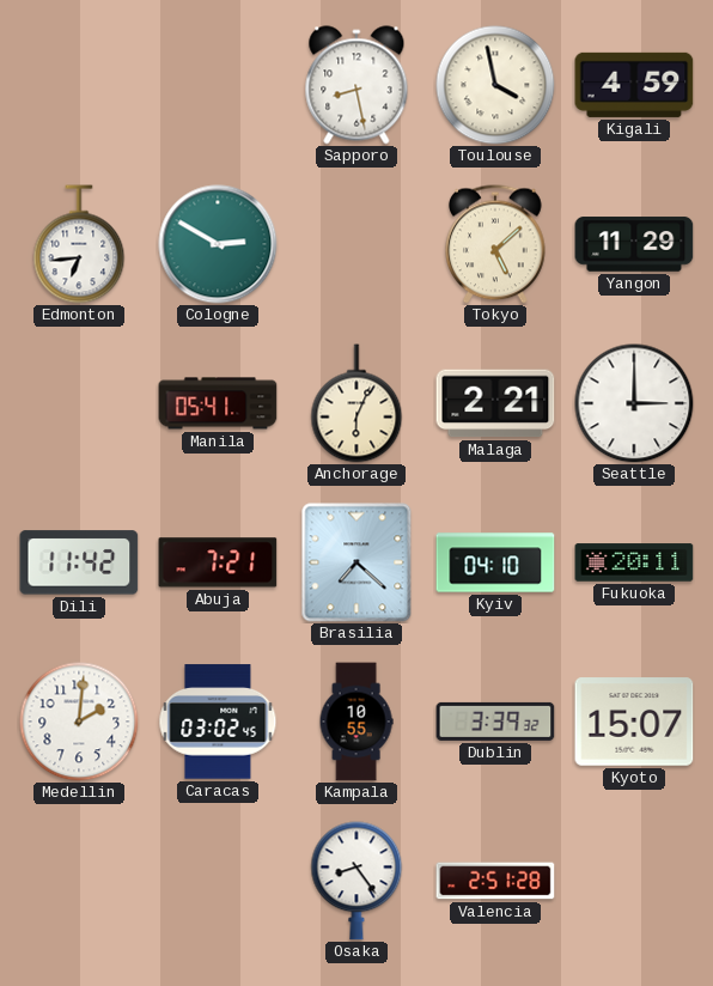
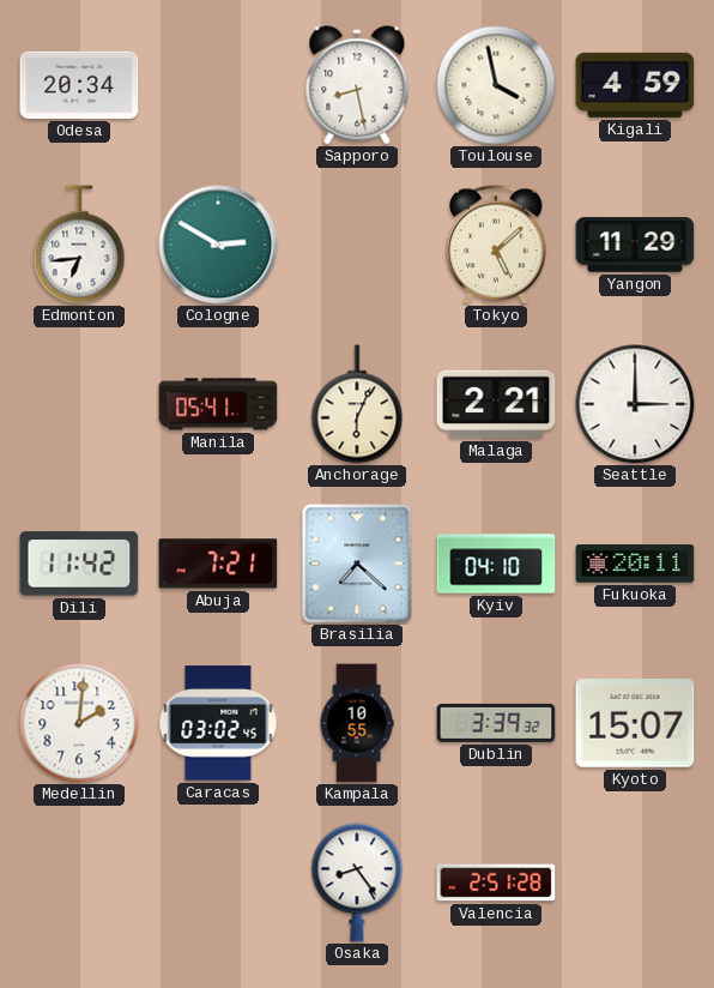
Odesa: none -> 20:34
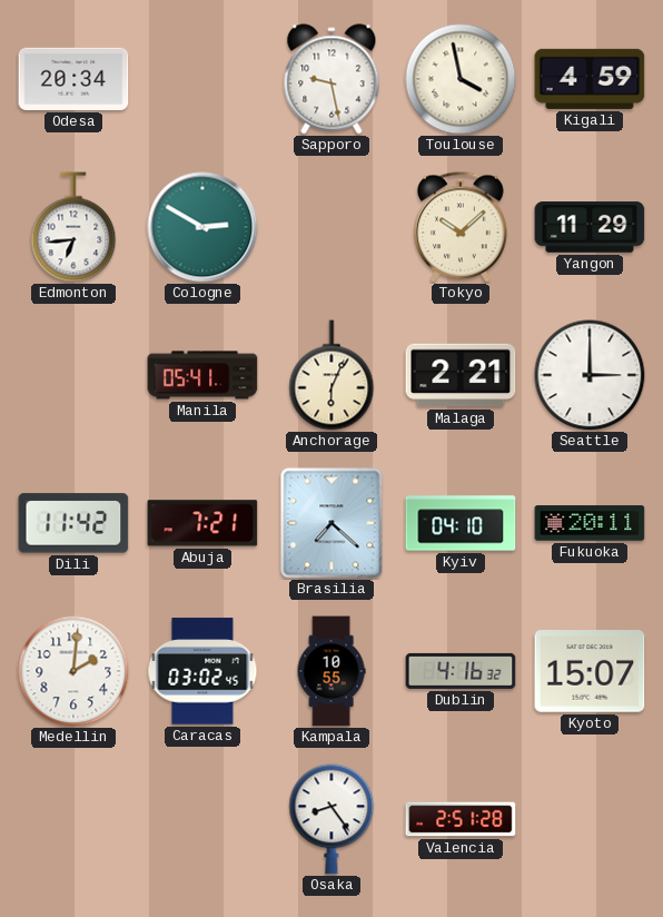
Sapporo: 8:28 -> 9:28
Tokyo: 5:08 -> 10:08
Dublin: 3:39 -> 4:16
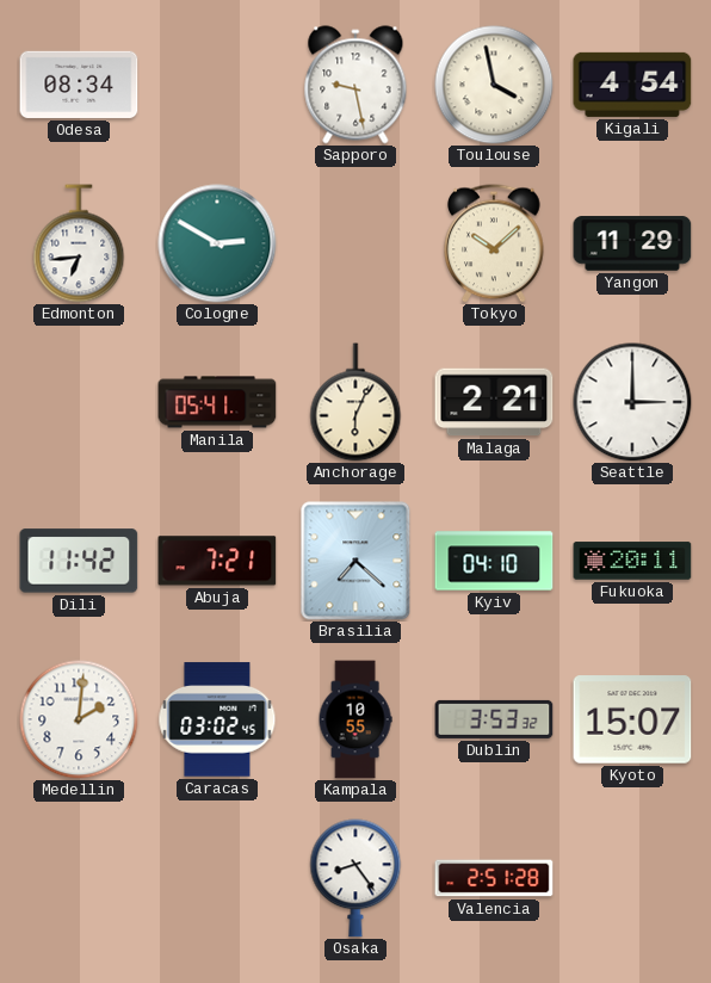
Odesa: 20:34 -> 08:34
Kigali: 4:59 -> 4:54
Dublin: 4:16 -> 3:53
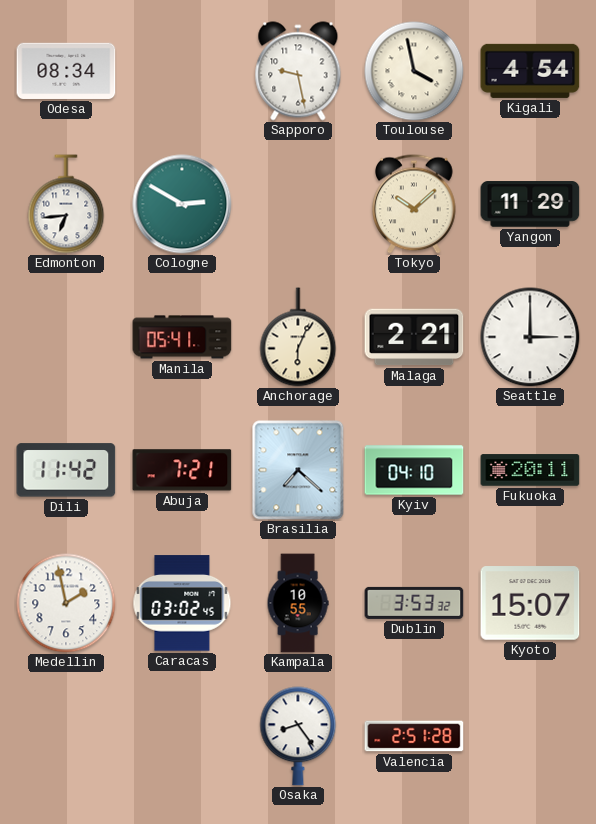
Medellin: 2:01 -> 1:58
